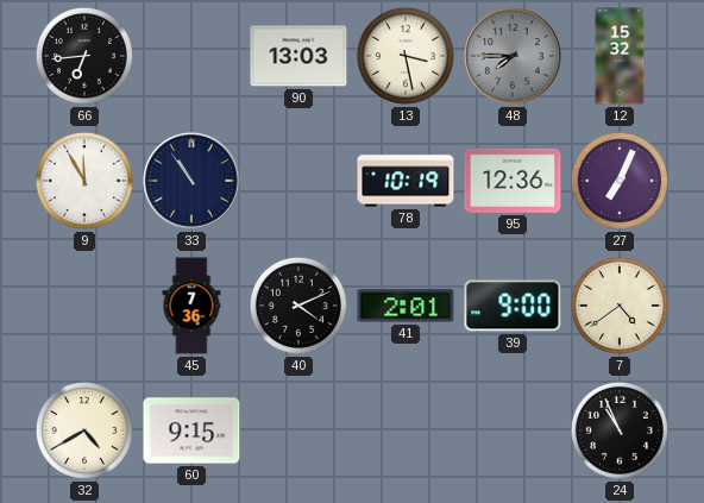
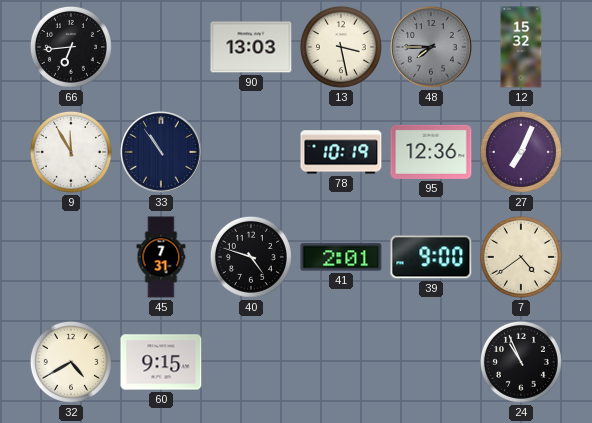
45: 7:36 -> 7:31
40: 4:11 -> 4:48
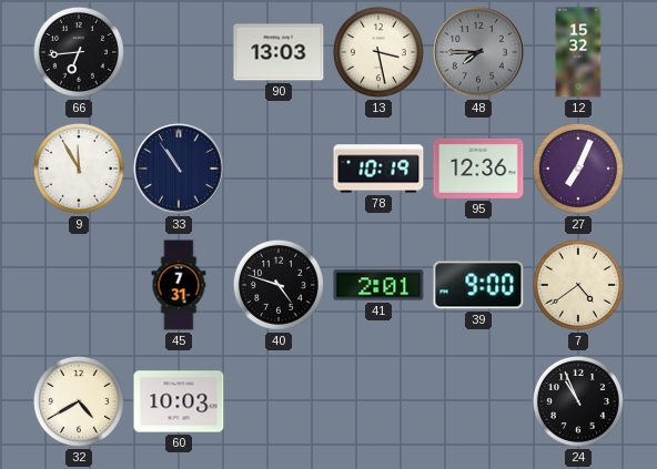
60: 9:15 -> 10:03
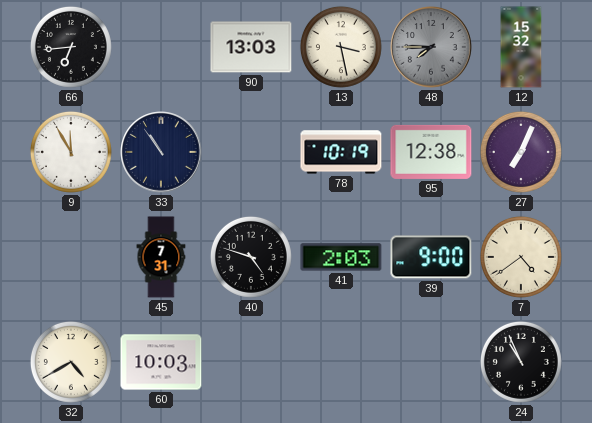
95: 12:36 -> 12:38
41: 2:01 -> 2:03
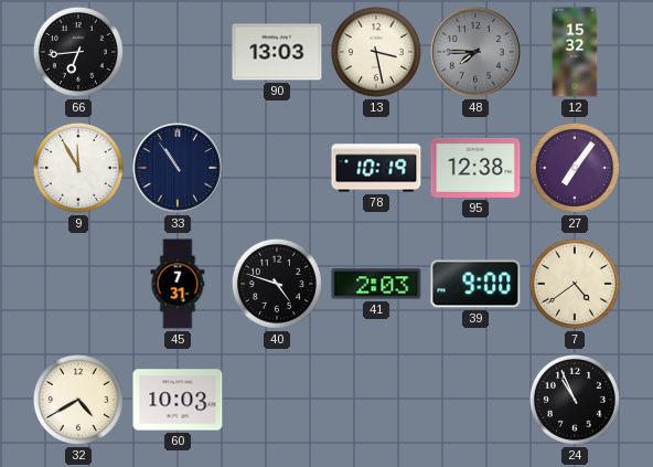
27: 7:04 -> 7:06
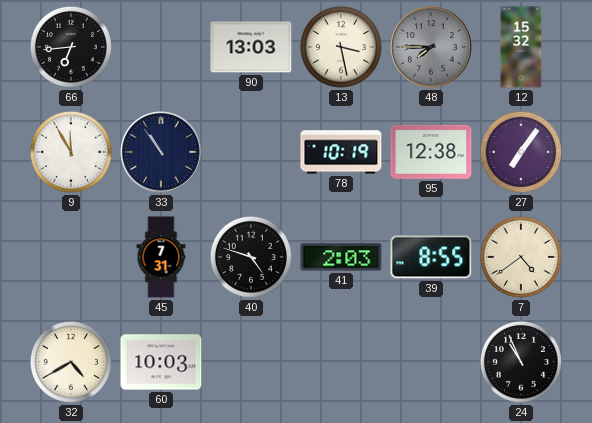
39: 9:00 -> 8:55
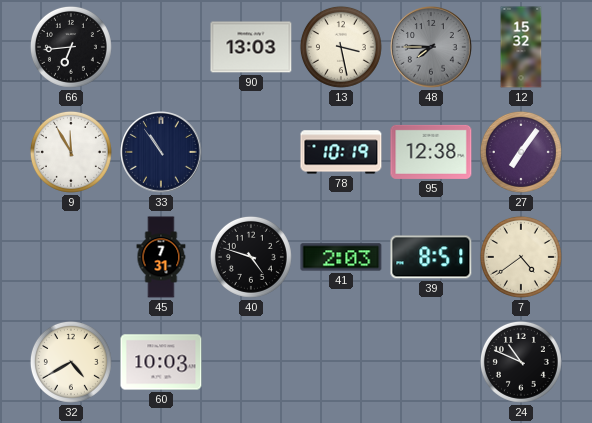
39: 8:55 -> 8:51
24: 10:56 -> 10:49
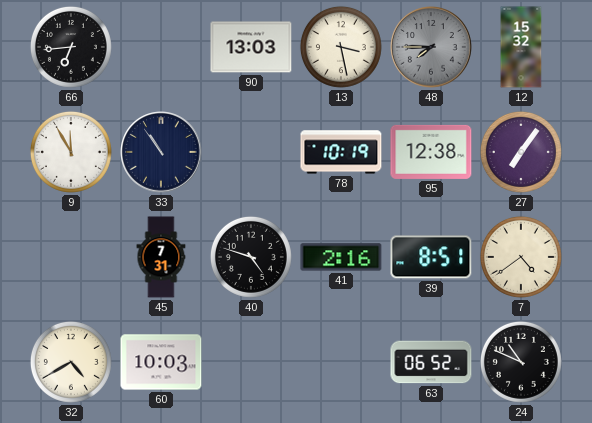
41: 2:03 -> 2:16
63: none -> 06:52
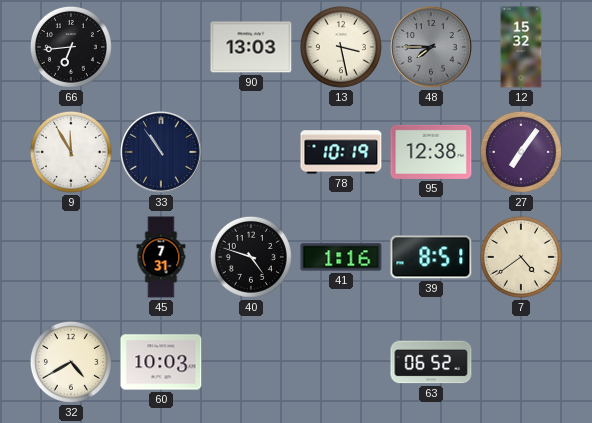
41: 2:16 -> 1:16
24: 10:49 -> none
